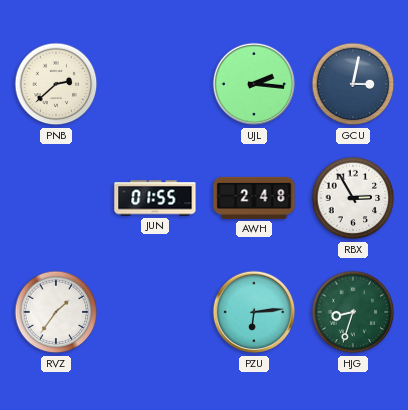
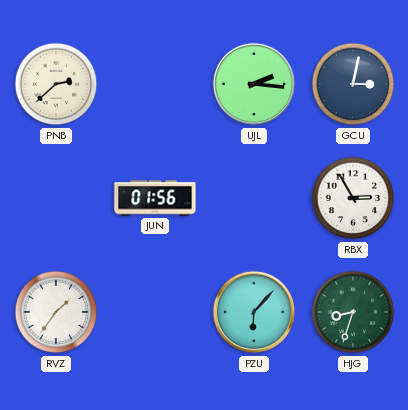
JUN: 01:55 -> 01:56
AWH: 2:48 -> none
PZU: 6:14 -> 6:07
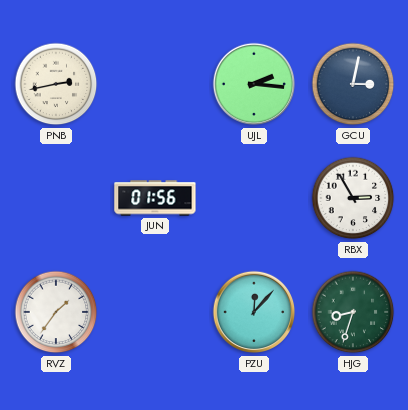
PNB: 2:38 -> 2:43
PZU: 6:07 -> 12:07
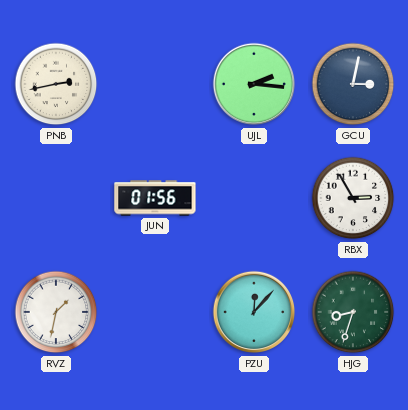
RVZ: 1:36 -> 1:32
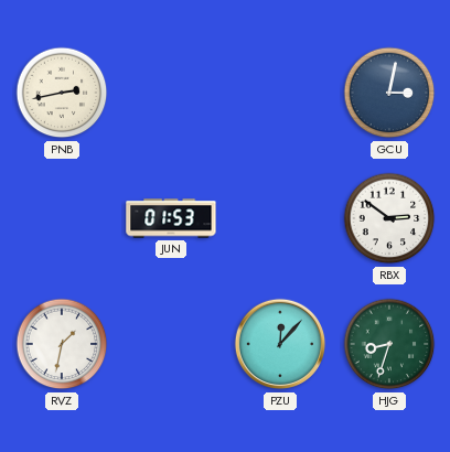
UJL: 2:16 -> none
JUN: 01:56 -> 01:53
RBX: 2:55 -> 2:51
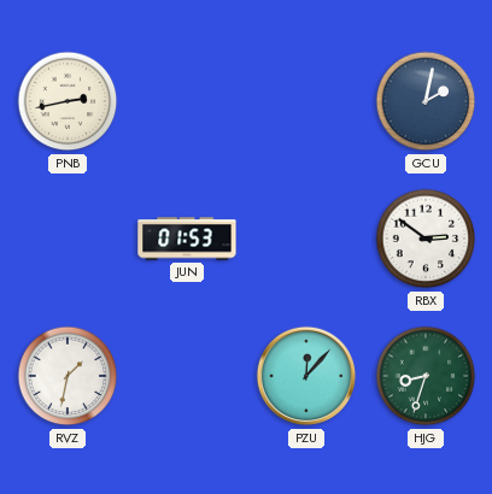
GCU: 3:02 -> 2:02
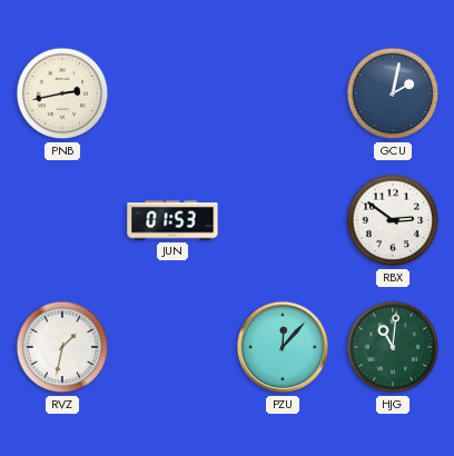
HJG: 8:33 -> 11:01
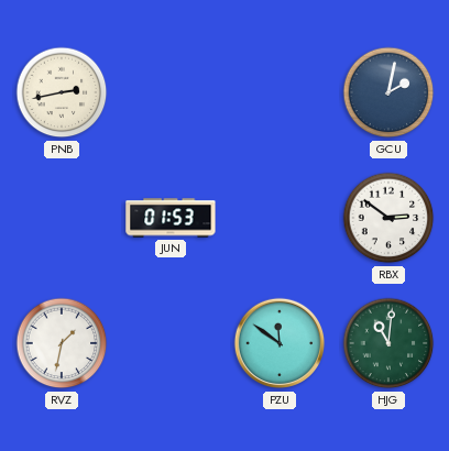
PZU: 12:07 -> 11:51
